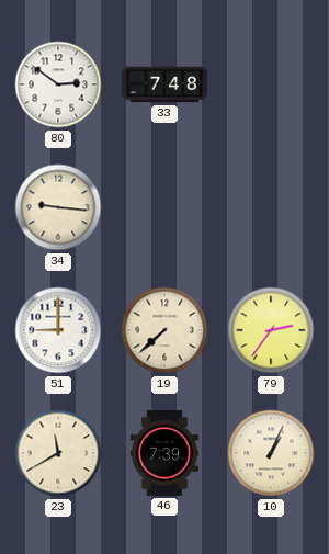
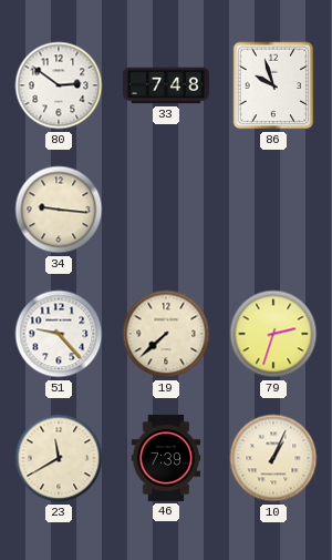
86: none -> 9:57
51: 9:00 -> 9:23
79: 2:36 -> 2:33
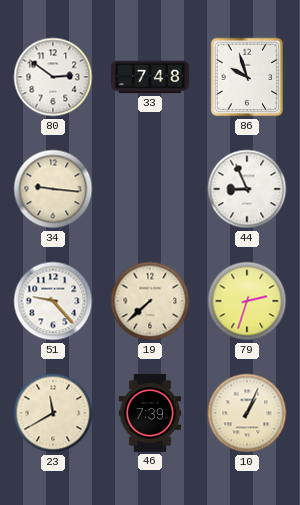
44: none -> 8:56
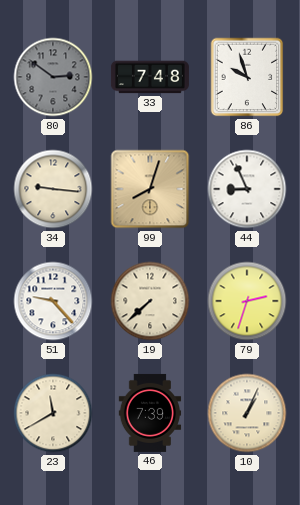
80 dial: white -> grey
99: none -> 8:03
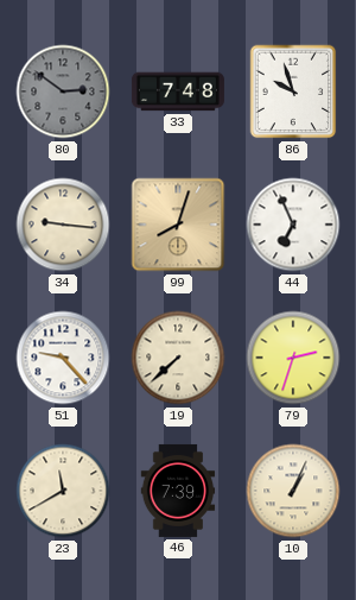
44: 8:56 -> 6:56
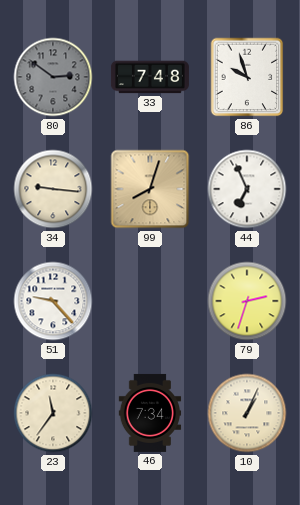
19: 7:38 -> none
23: 11:40 -> 11:36
46: 7:39 -> 7:34
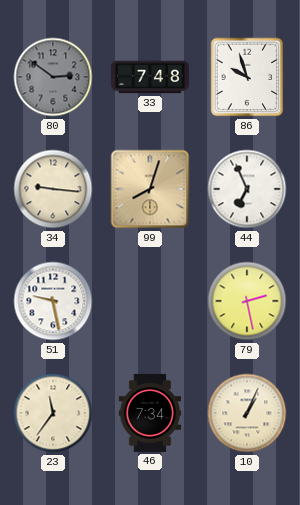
51: 9:23 -> 9:28
79: 2:33 -> 2:28
